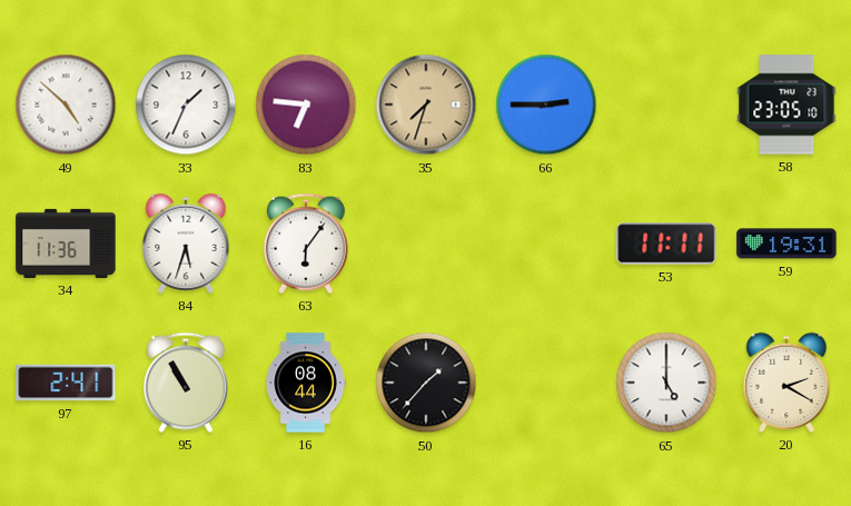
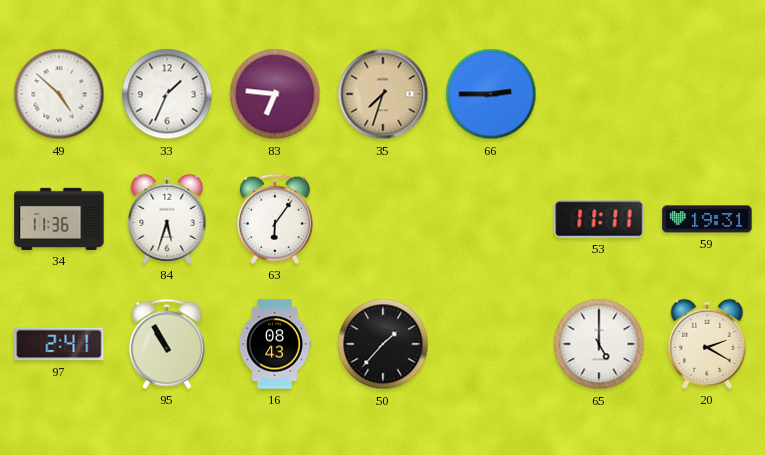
58: 23:05 -> none
16: 08:44 -> 08:43
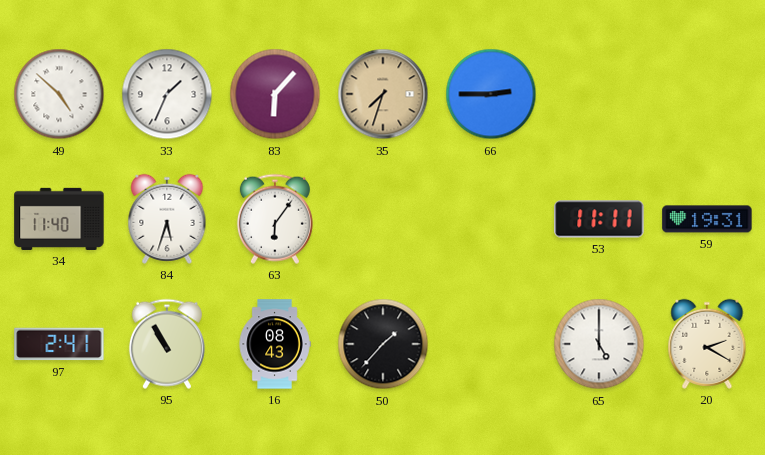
83: 6:46 -> 6:07
34: 11:36 -> 11:40
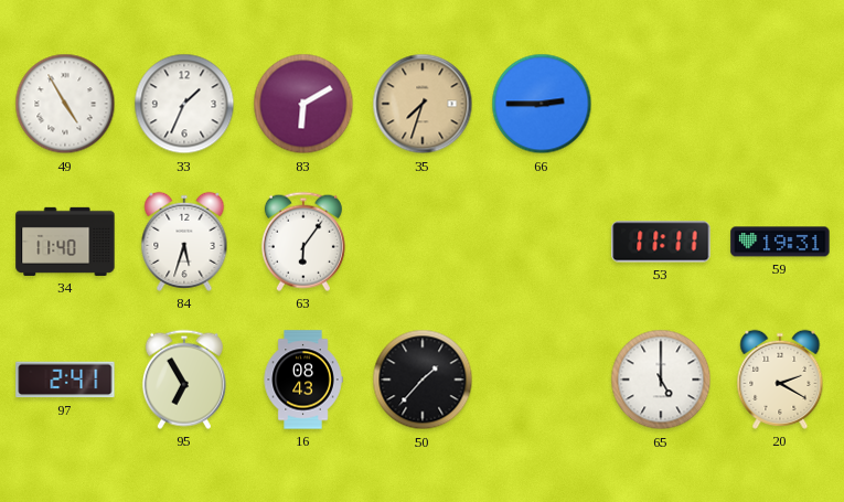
49: 4:52 -> 4:55
83: 6:07 -> 6:10
95: 10:55 -> 6:55
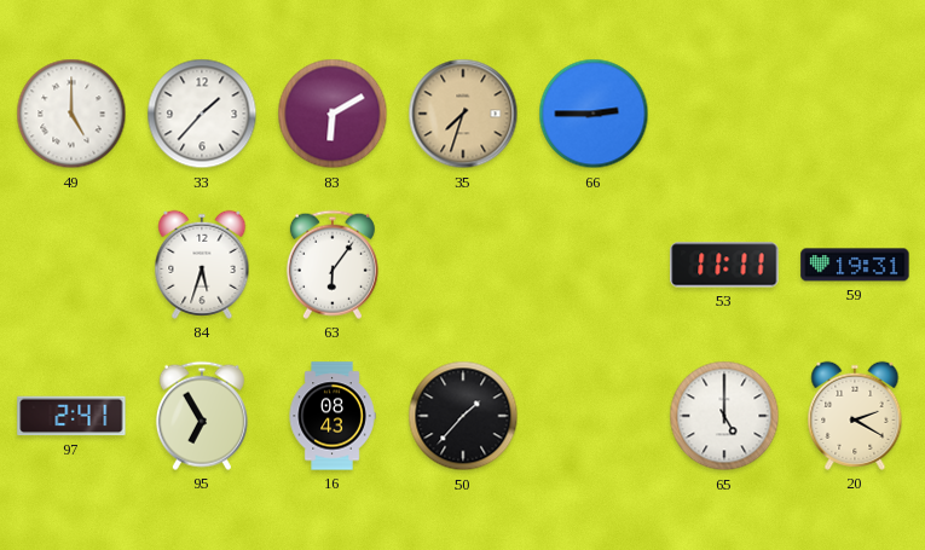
49: 4:55 -> 5:00
33: 1:34 -> 1:37
34: 11:40 -> none
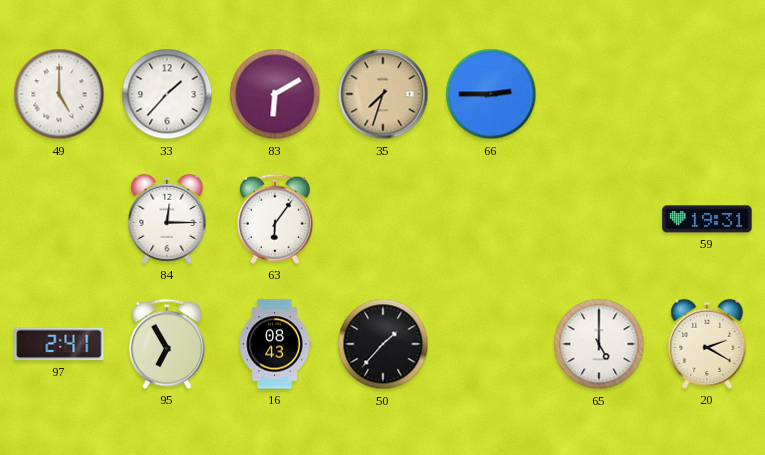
84: 5:33 -> 12:15
53: 11:11 -> none
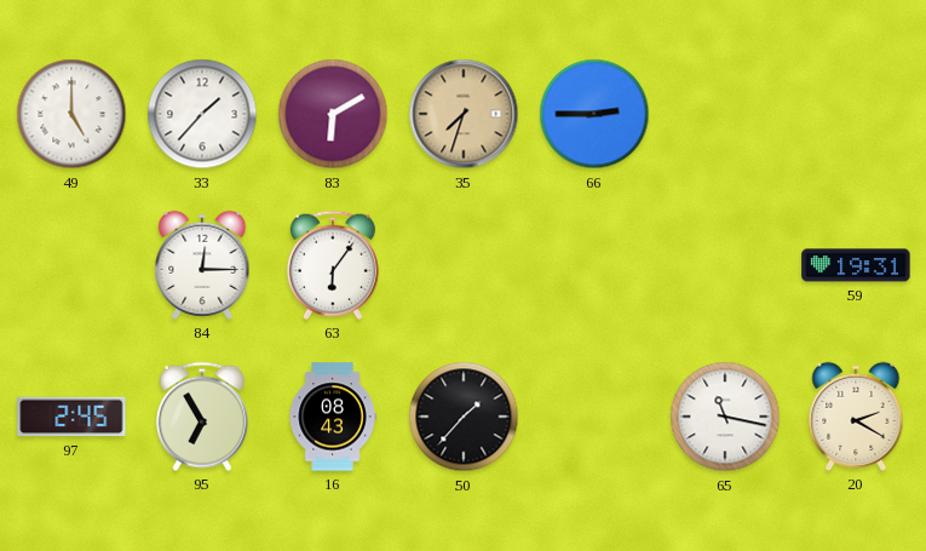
97: 2:41 -> 2:45
65: 5:00 -> 11:17
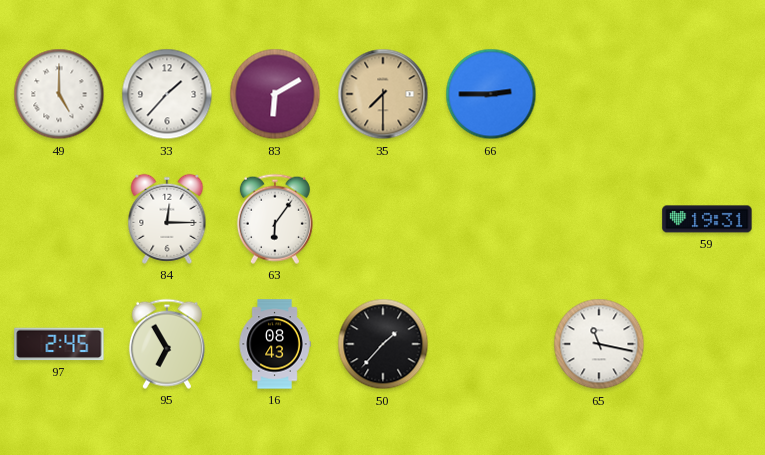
35: 7:33 -> 7:30
20: 2:20 -> none
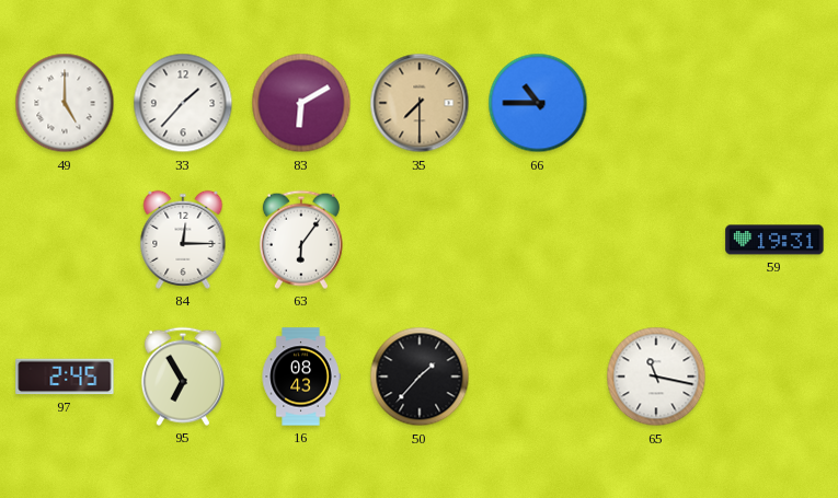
66: 2:45 -> 10:45
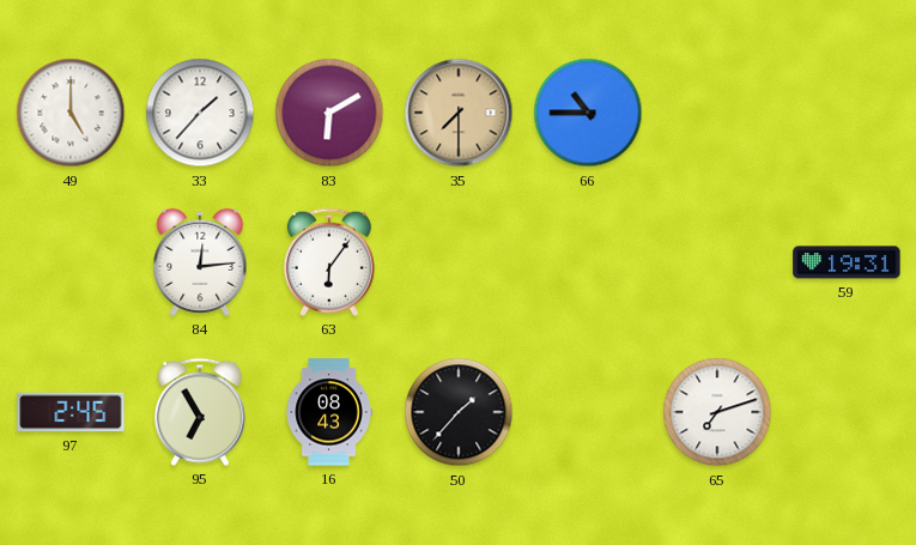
84: 12:15 -> 12:14
65: 11:17 -> 7:12
